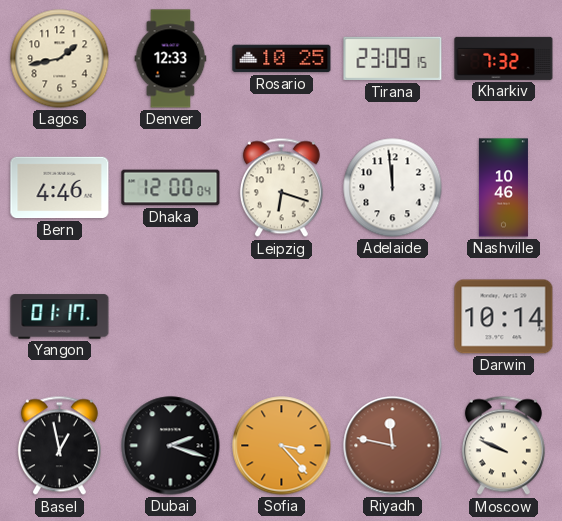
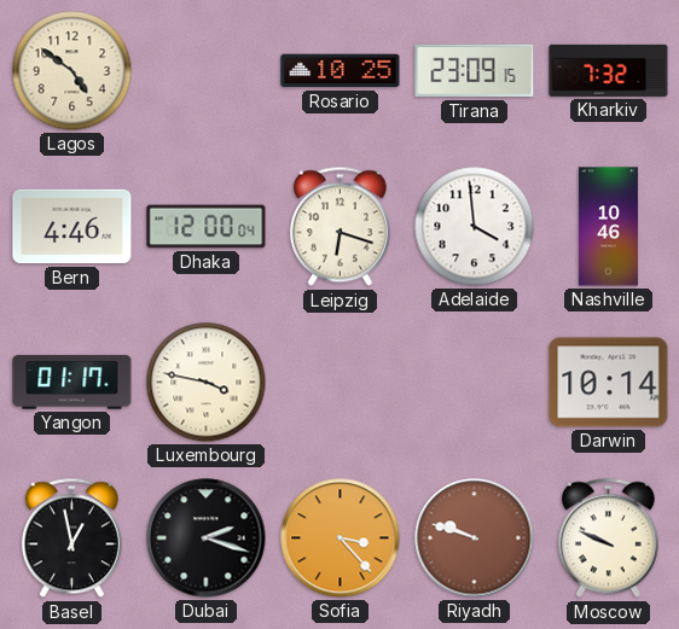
Lagos: 1:43 -> 4:51
Denver: 12:33 -> none
Adelaide: 11:59 -> 3:59
Luxembourg: none -> 3:47
Riyadh: 11:47 -> 9:48
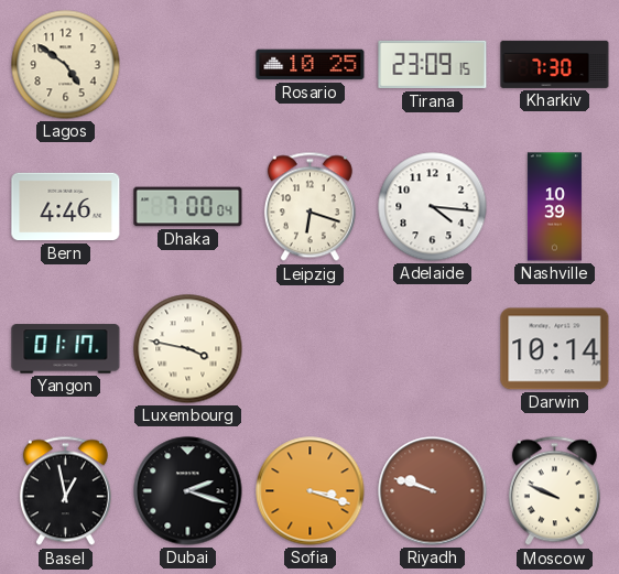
Kharkiv: 7:32 -> 7:30
Dhaka: 12:00 -> 7:00
Adelaide: 3:59 -> 4:16
Nashville: 10:46 -> 10:39
Sofia: 3:23 -> 3:18
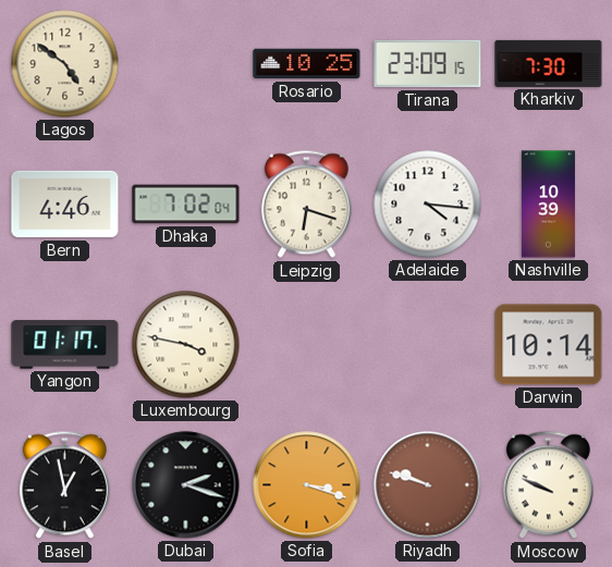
Dhaka: 7:00 -> 7:02
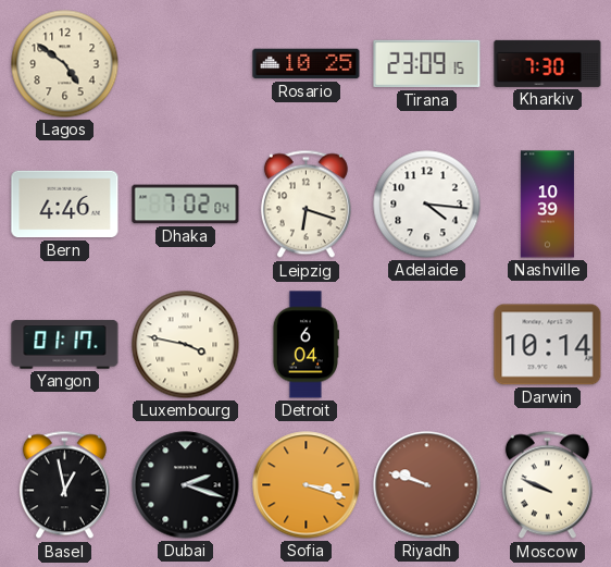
Detroit: none -> 6:04
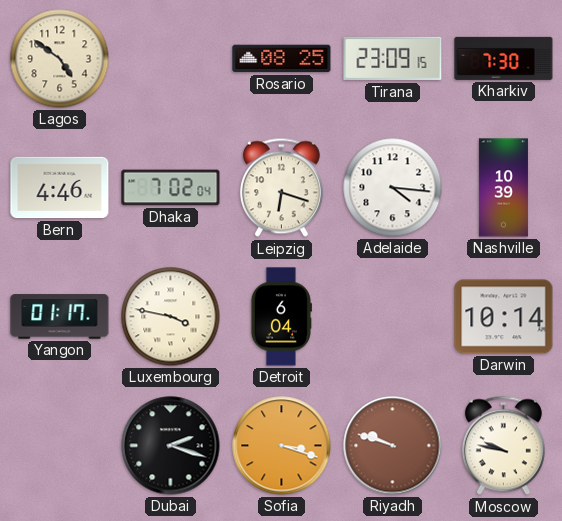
Rosario: 10:25 -> 08:25
Basel: 12:58 -> none
Moscow: 9:49 -> 9:47
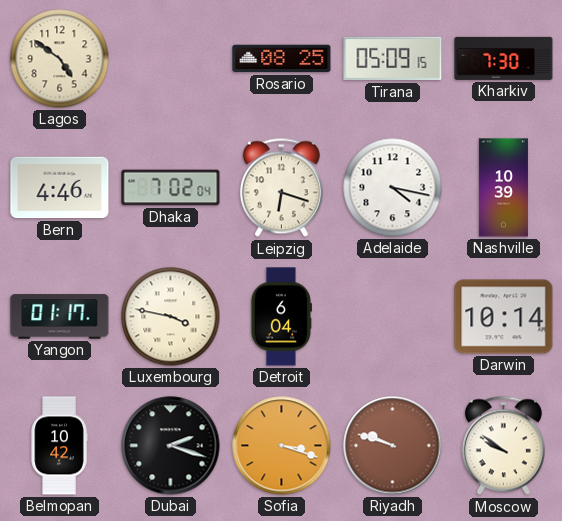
Tirana: 23:09 -> 05:09
Adelaide: 4:16 -> 4:17
Belmopan: none -> 10:42
Moscow: 9:47 -> 9:51
